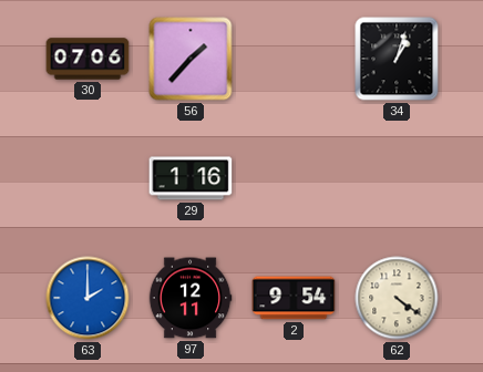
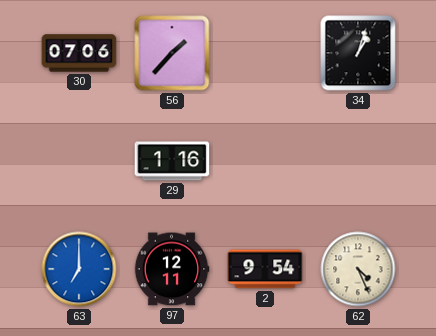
63: 2:00 -> 7:00
62: 4:21 -> 4:26
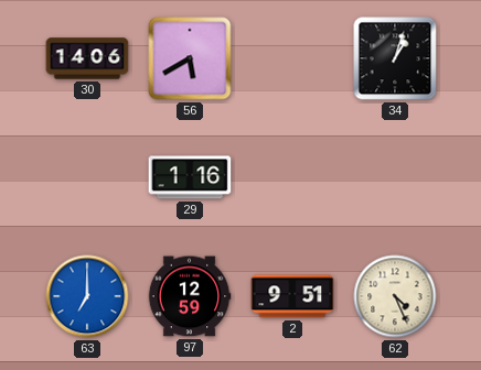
30: 07:06 -> 14:06
56: 1:37 -> 5:40
97: 12:11 -> 12:59
2: 9:54 -> 9:51
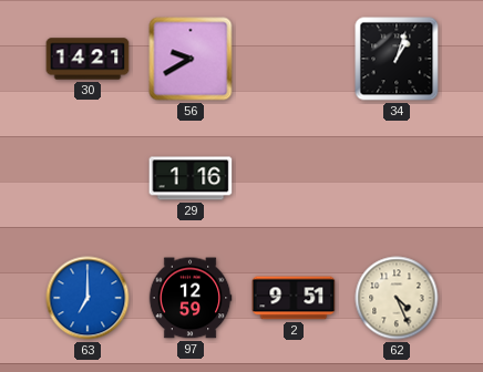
30: 14:06 -> 14:21
56: 5:40 -> 9:40
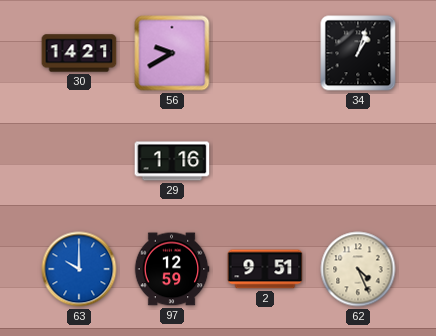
63: 7:00 -> 10:00
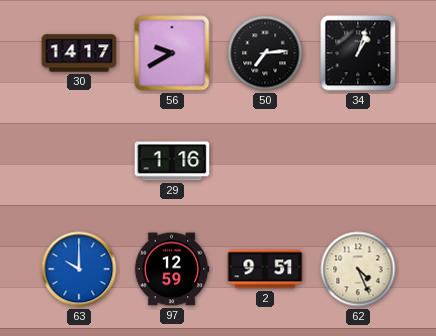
30: 14:21 -> 14:17
50: none -> 7:14
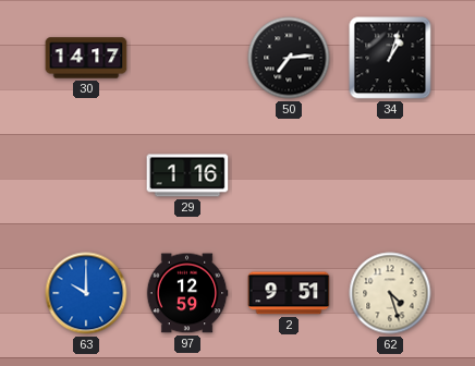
56: 9:40 -> none
62: 4:26 -> 4:27
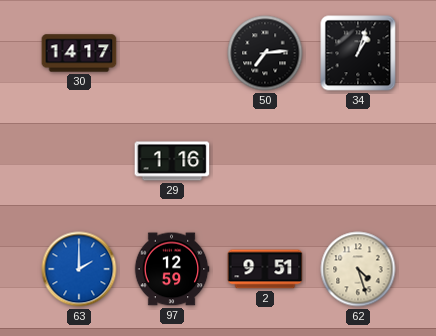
63: 10:00 -> 2:00
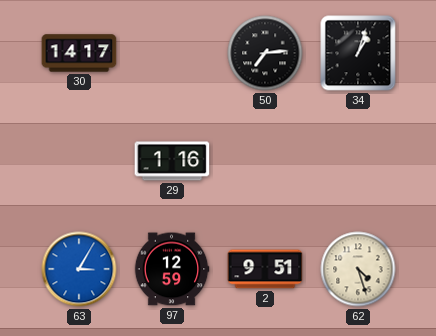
63: 2:00 -> 3:05
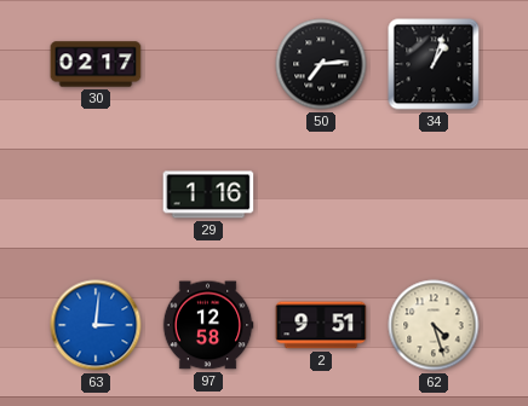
30: 14:17 -> 02:17
63: 3:05 -> 3:01
97: 12:59 -> 12:58
